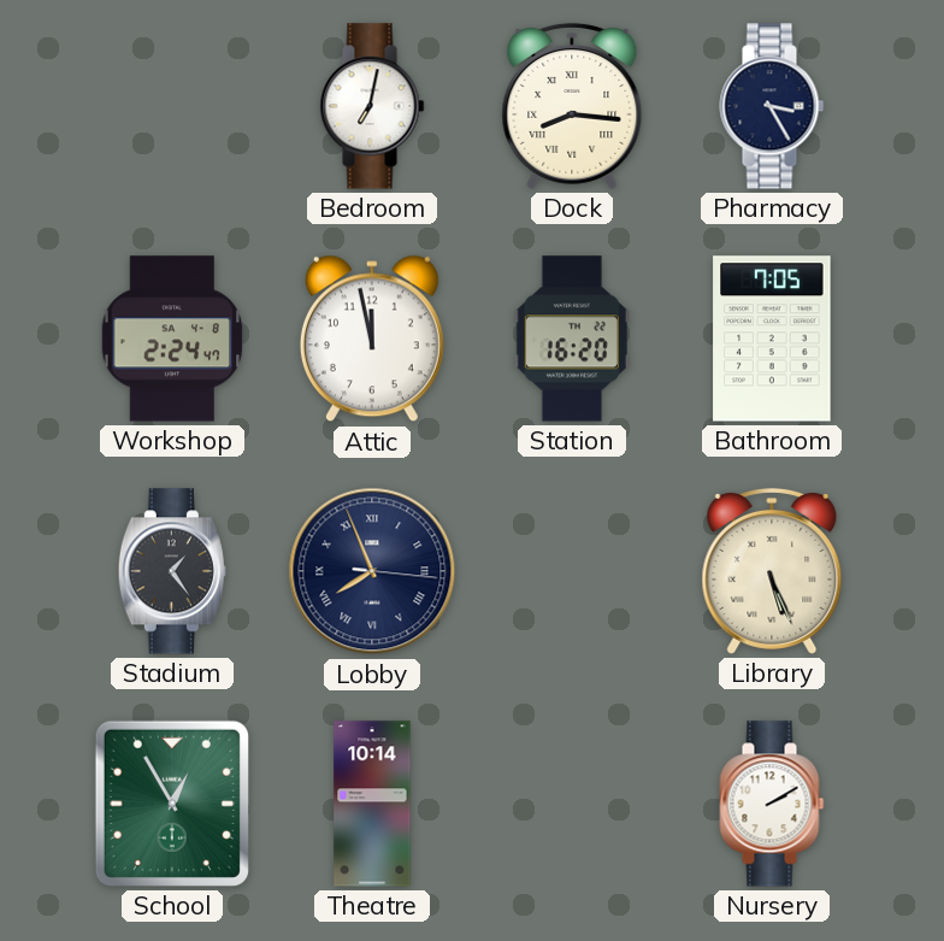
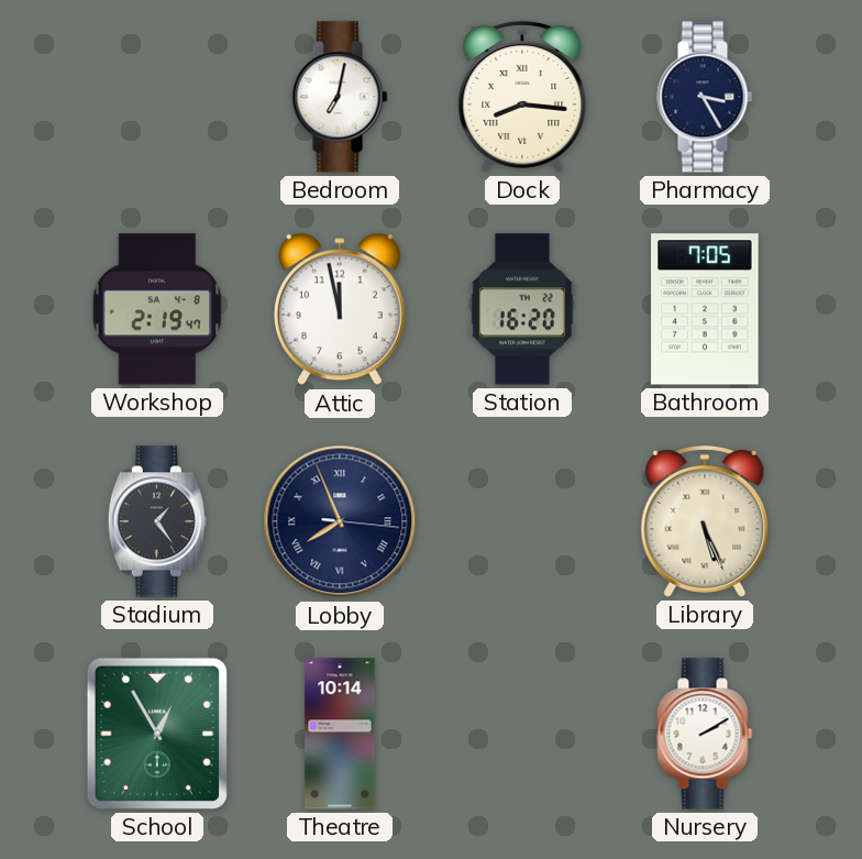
Workshop: 2:24 -> 2:19
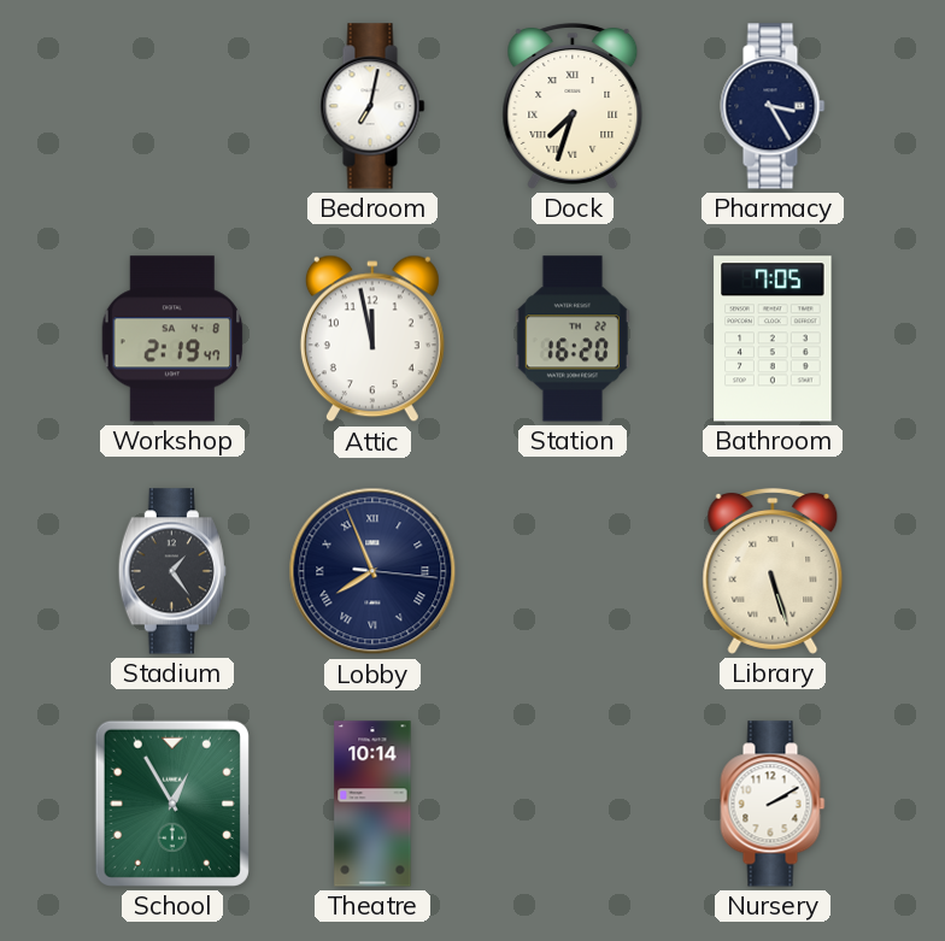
Dock: 8:16 -> 7:33
Library: 5:26 -> 5:27
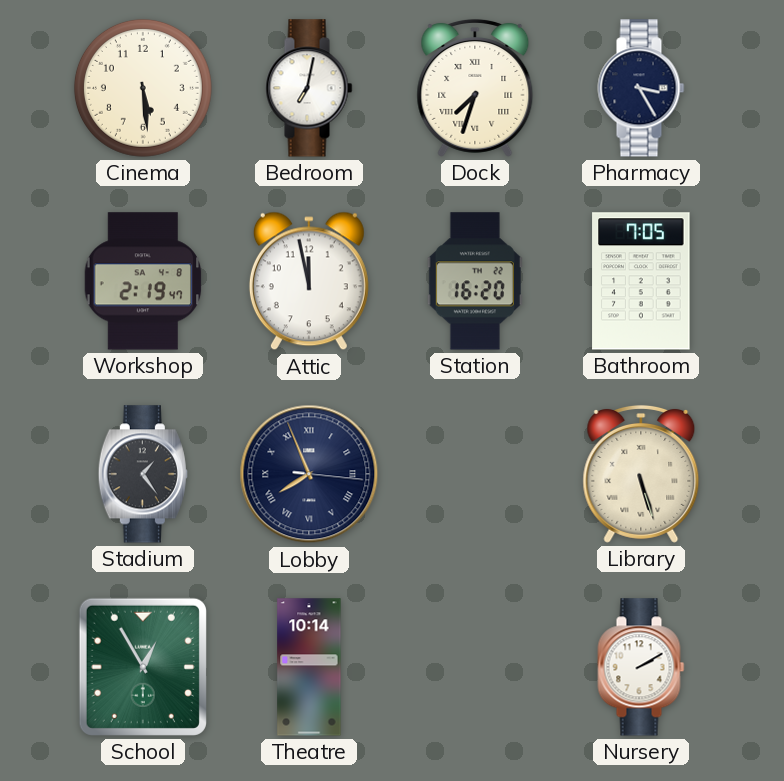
Cinema: none -> 5:29
